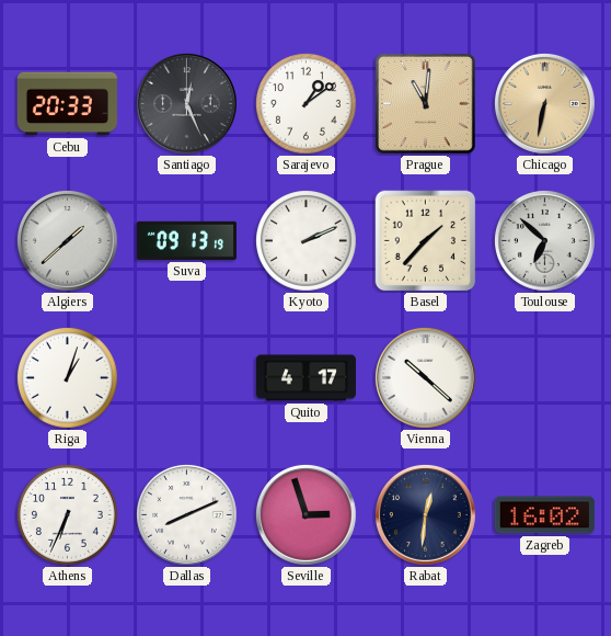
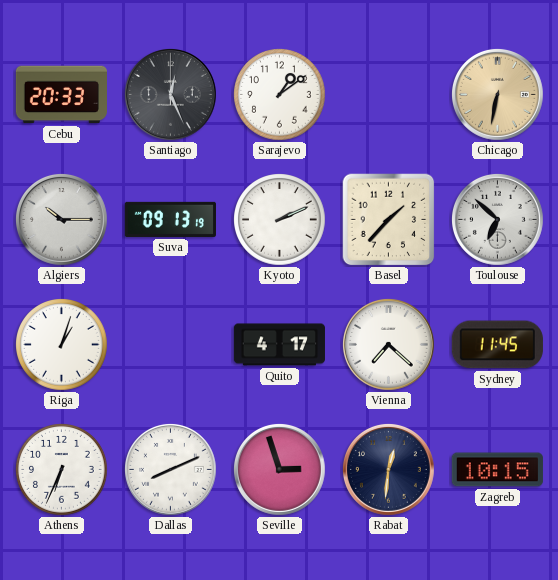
Prague: 11:01 -> none
Algiers: 1:38 -> 10:15
Vienna: 10:22 -> 7:22
Sydney: none -> 11:45
Zagreb: 16:02 -> 10:15
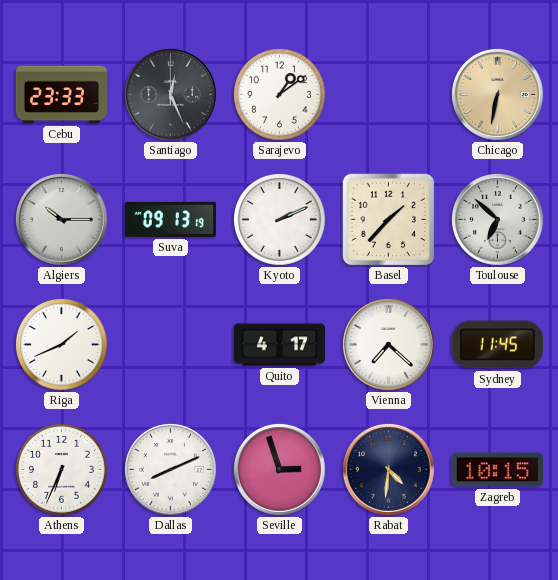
Cebu: 20:33 -> 23:33
Riga: 1:03 -> 1:41
Rabat: 12:31 -> 4:31
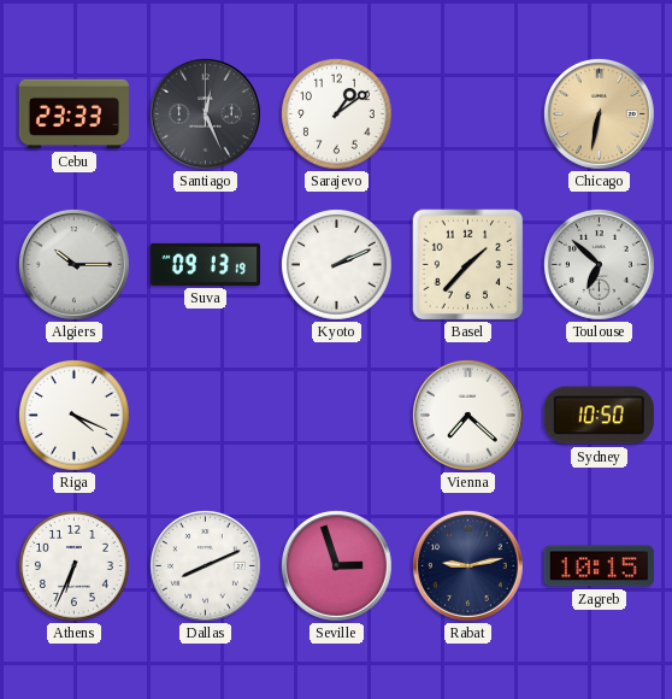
Riga: 1:41 -> 4:19
Quito: 4:17 -> none
Sydney: 11:45 -> 10:50
Rabat: 4:31 -> 9:13
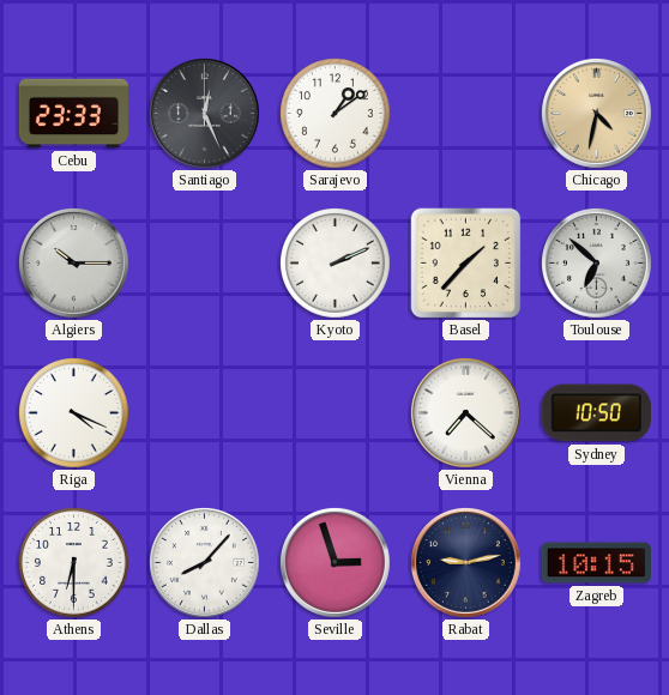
Chicago: 6:32 -> 4:32
Suva: 09:13 -> none
Athens: 6:34 -> 6:30
Dallas: 8:11 -> 8:07
